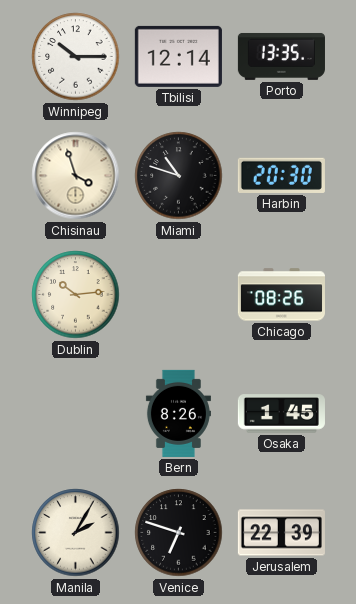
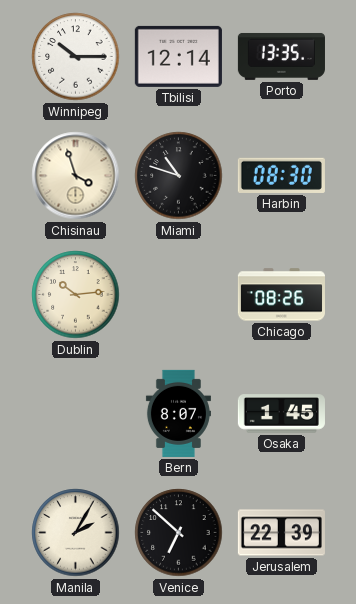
Harbin: 20:30 -> 08:30
Bern: 8:26 -> 8:07
Venice: 6:48 -> 6:52
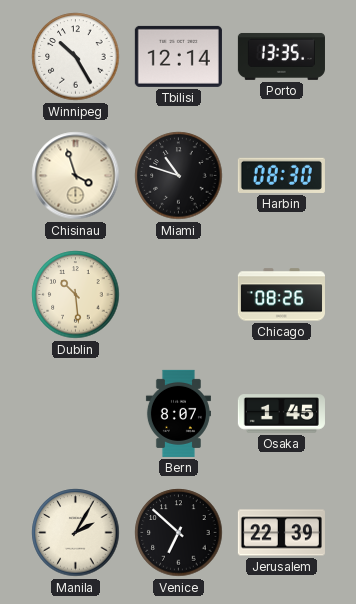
Winnipeg: 10:15 -> 10:25
Dublin: 10:14 -> 10:29
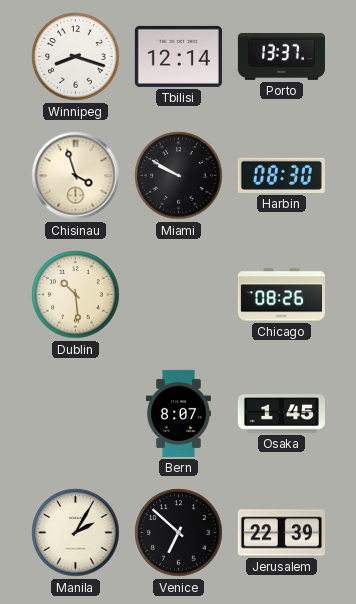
Winnipeg: 10:25 -> 8:18
Porto: 13:35 -> 13:37
Miami: 10:48 -> 9:50
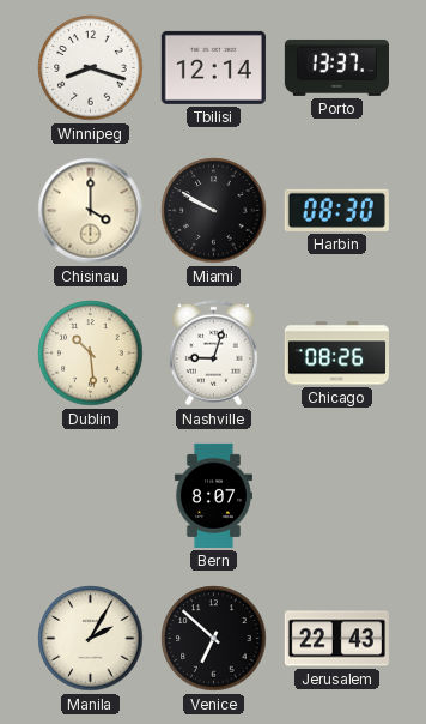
Chisinau: 3:57 -> 4:00
Nashville: none -> 9:03
Osaka: 1:45 -> none
Jerusalem: 22:39 -> 22:43
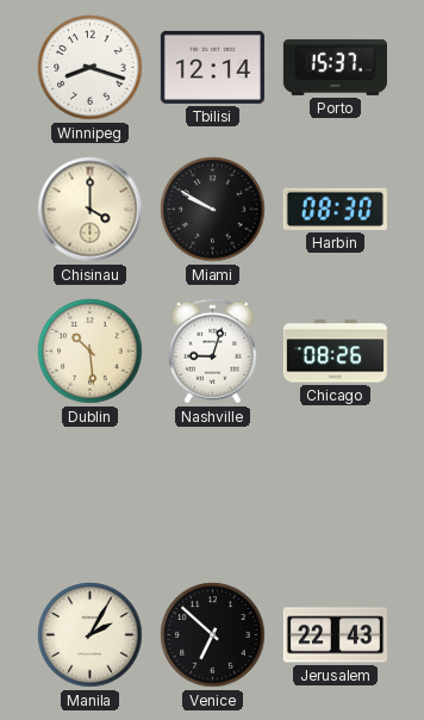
Porto: 13:37 -> 15:37
Bern: 8:07 -> none
